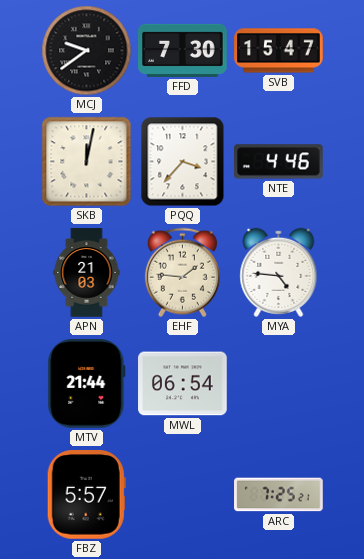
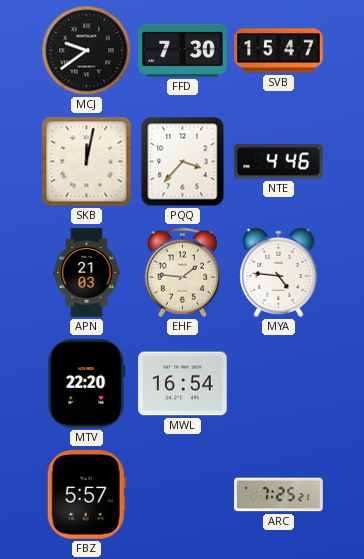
MTV: 21:44 -> 22:20
MWL: 06:54 -> 16:54
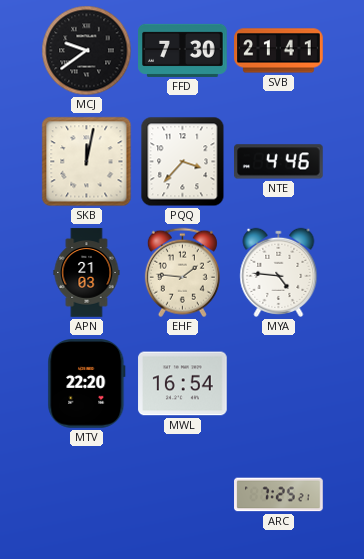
SVB: 15:47 -> 21:41
FBZ: 5:57 -> none
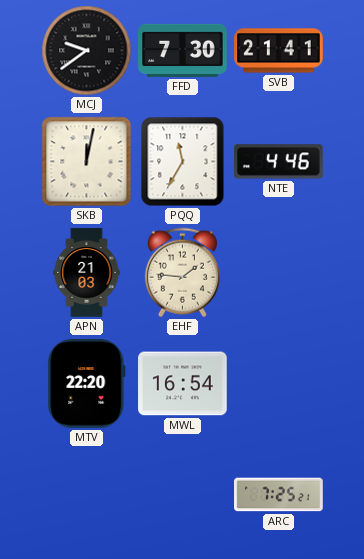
PQQ: 3:37 -> 11:35
MYA: 4:46 -> none
